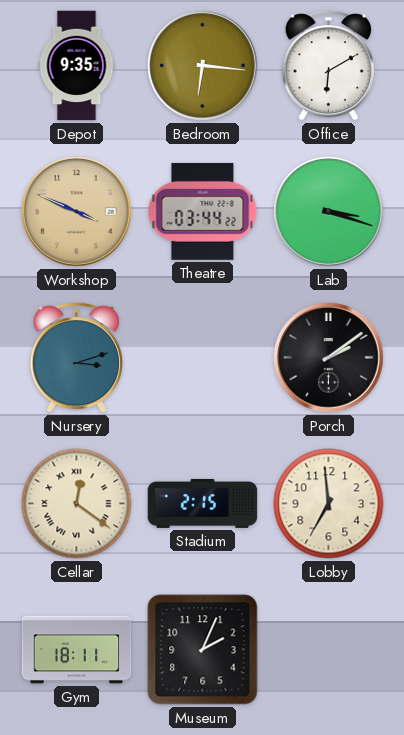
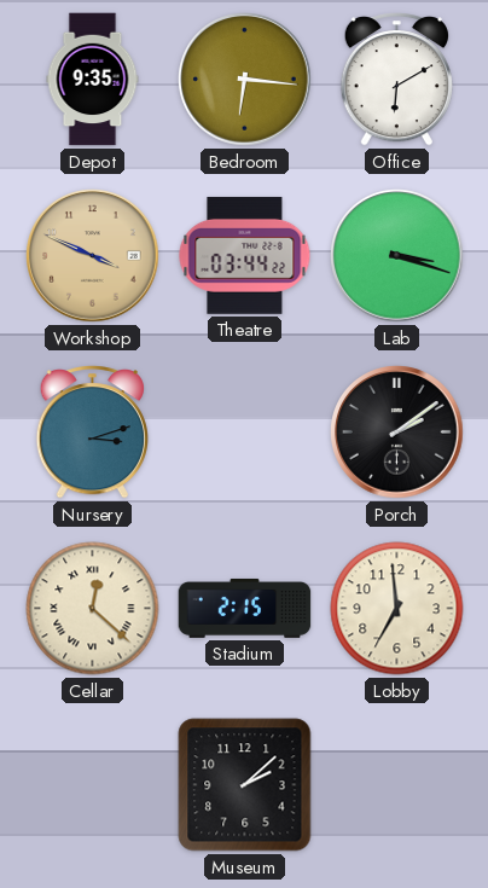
Cellar: 12:21 -> 12:22
Gym: 18:11 -> none
Museum: 2:04 -> 2:08
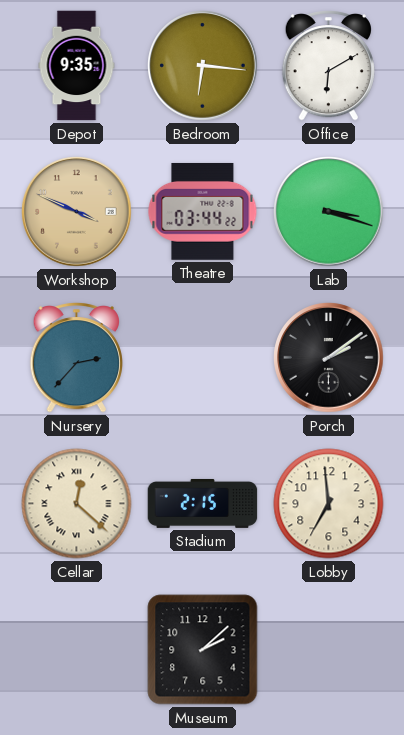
Nursery: 3:12 -> 2:37
